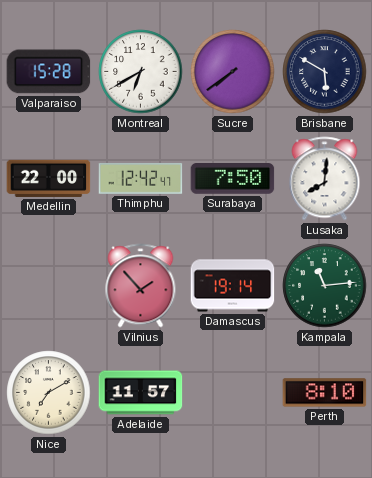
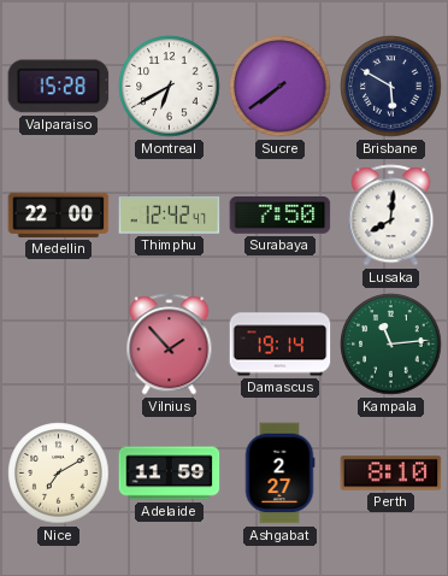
Adelaide: 11:57 -> 11:59
Ashgabat: none -> 2:27
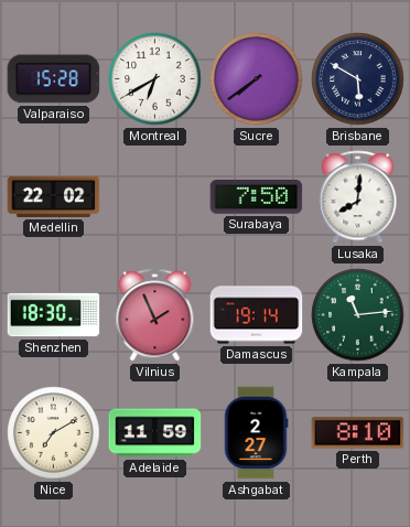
Medellin: 22:00 -> 22:02
Thimphu: 12:42 -> none
Shenzhen: none -> 18:30
Vilnius: 1:53 -> 1:56
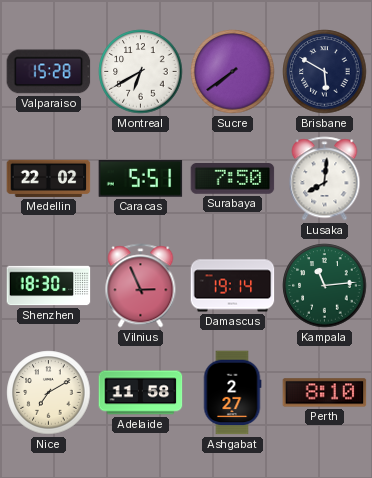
Caracas: none -> 5:51
Vilnius: 1:56 -> 2:56
Adelaide: 11:59 -> 11:58
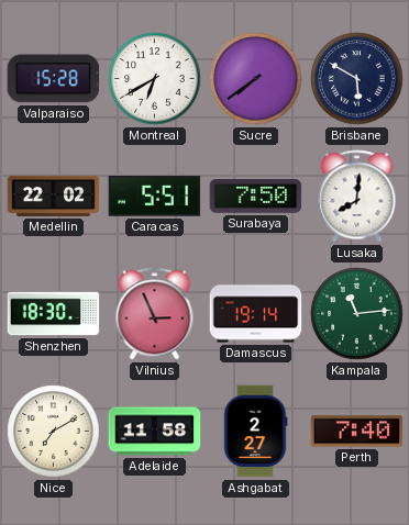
Perth: 8:10 -> 7:40
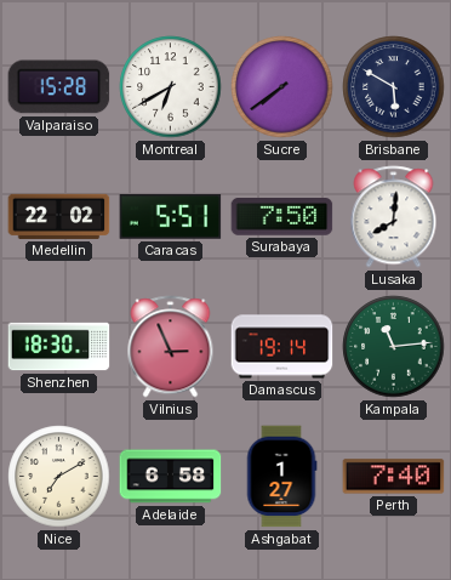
Adelaide: 11:58 -> 6:58
Ashgabat: 2:27 -> 1:27
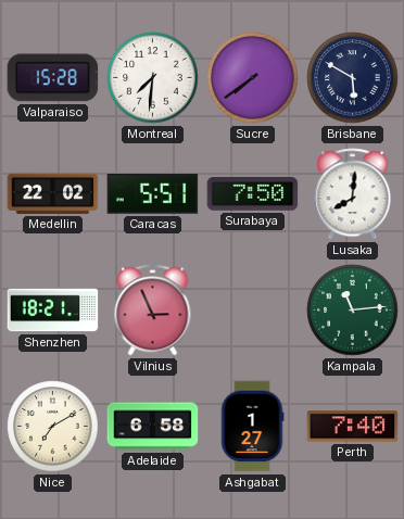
Montreal: 6:40 -> 7:31
Shenzhen: 18:30 -> 18:21
Damascus: 19:14 -> none
